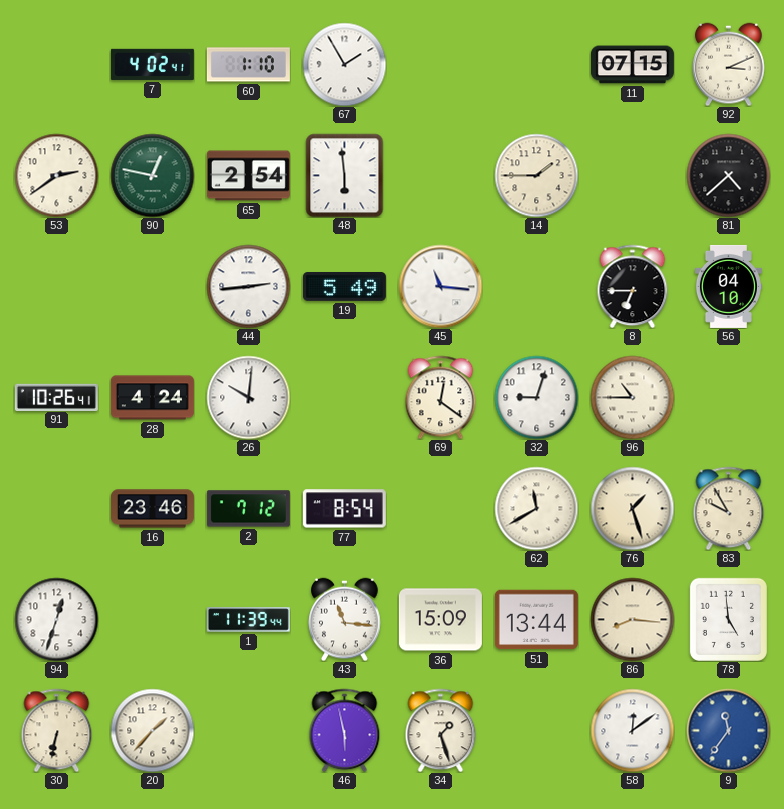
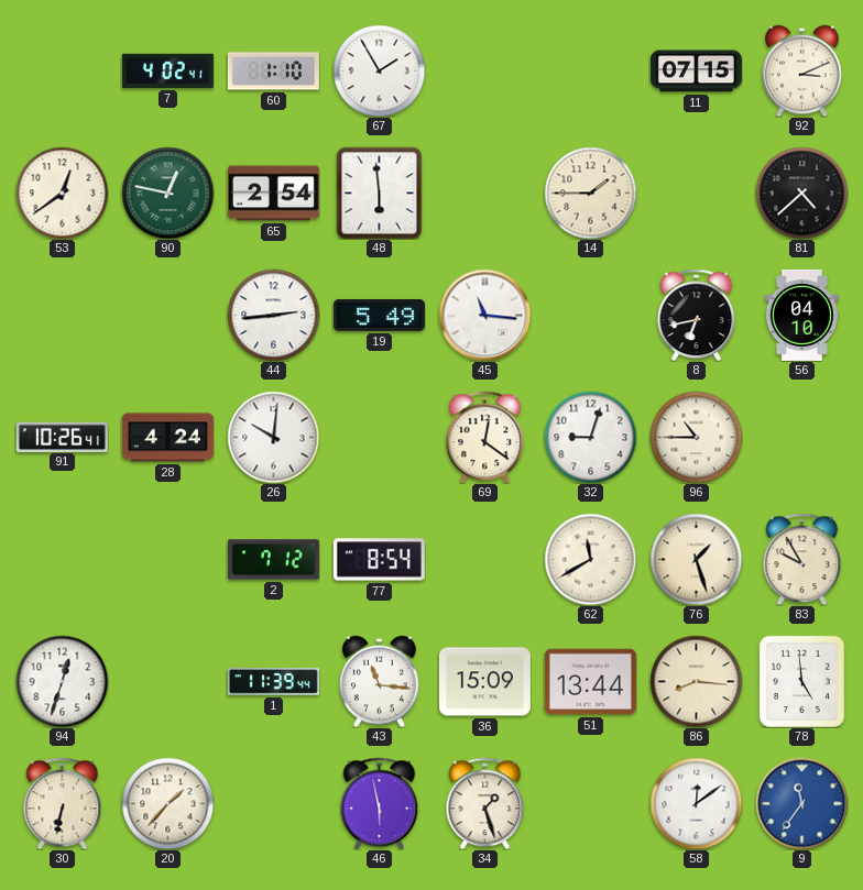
53: 2:39 -> 12:39
8: 6:45 -> 6:43
16: 23:46 -> none
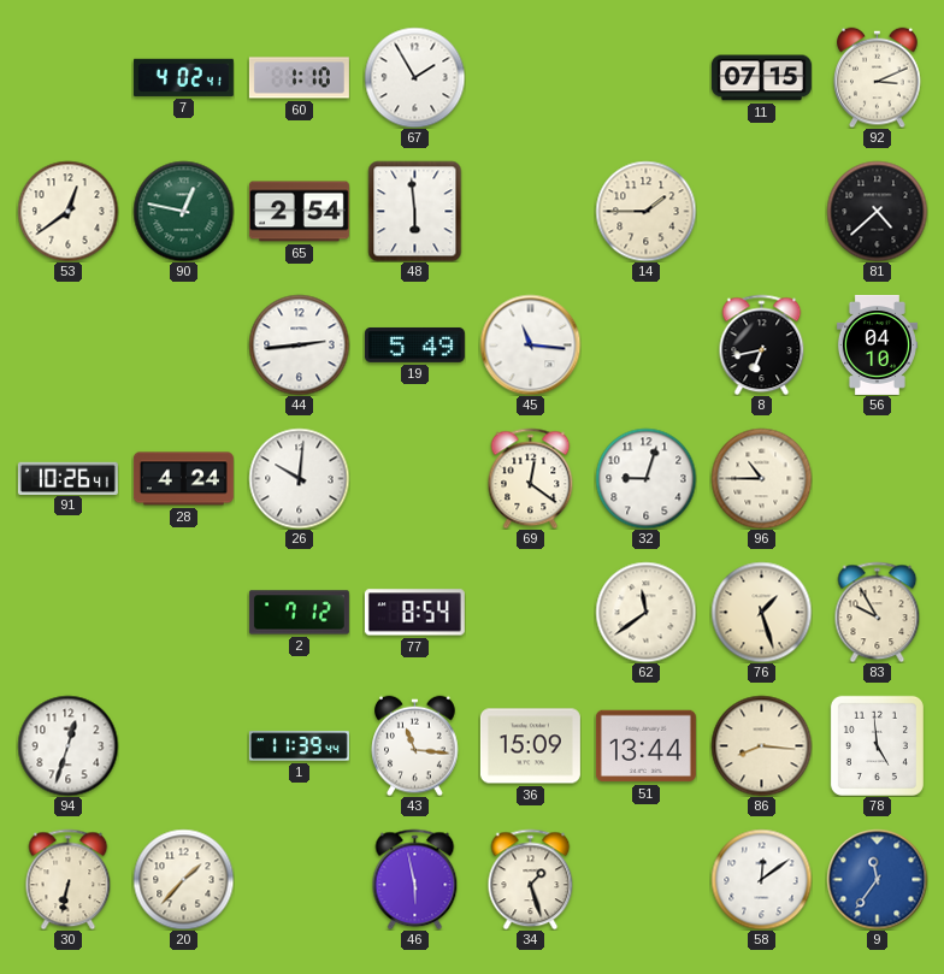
62: 11:40 -> 11:39
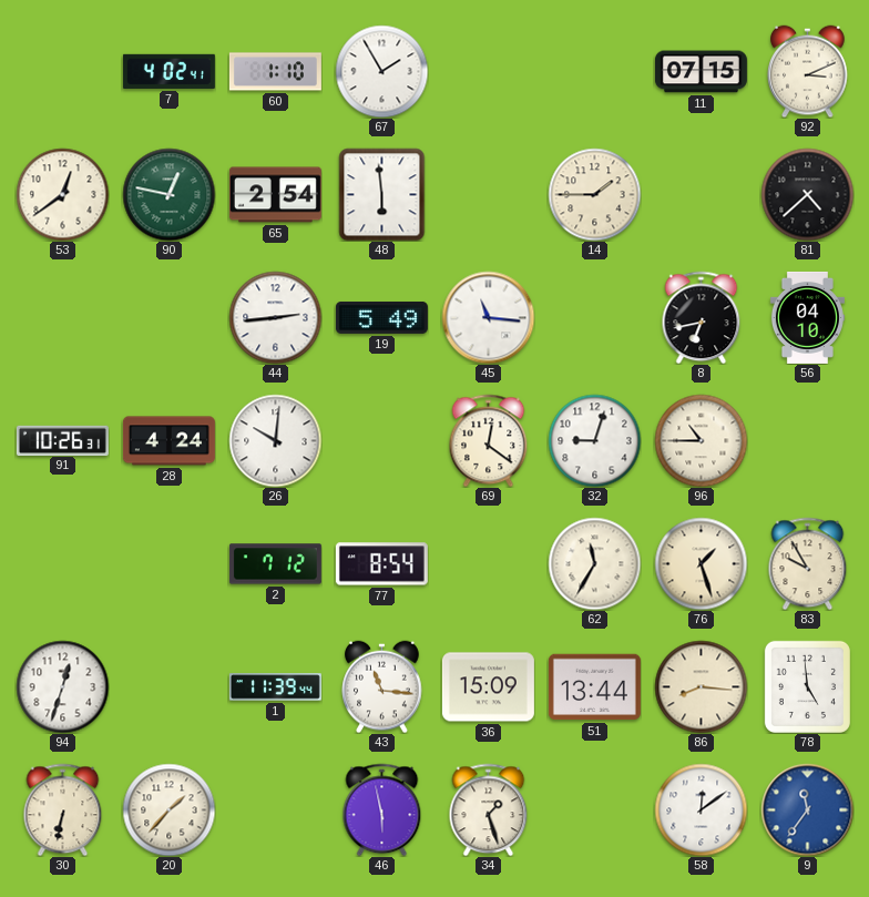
91: 10:26:41 -> 10:26:31
62: 11:39 -> 11:35
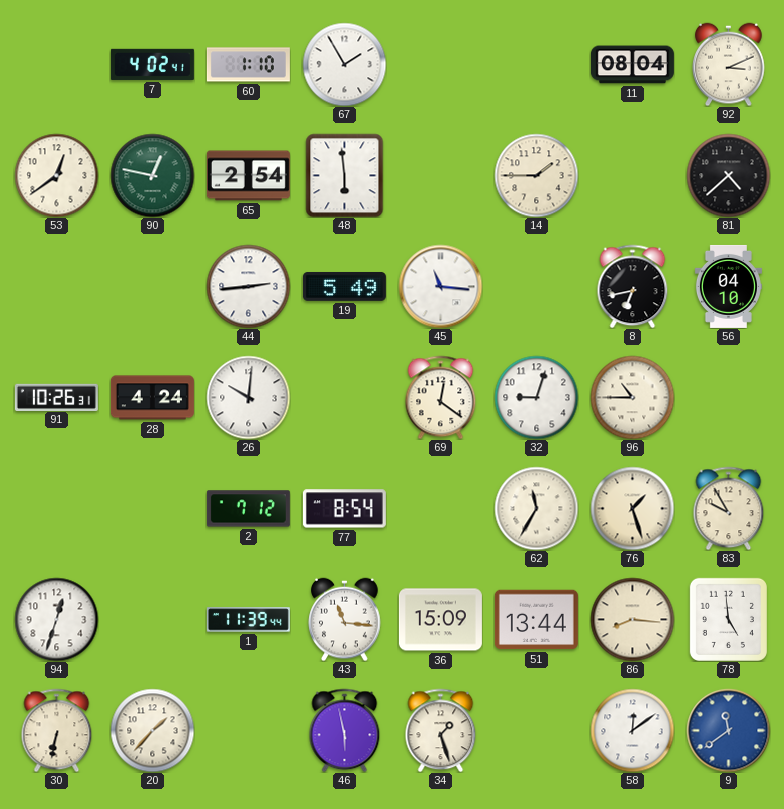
11: 07:15 -> 08:04
9: 11:36 -> 11:39
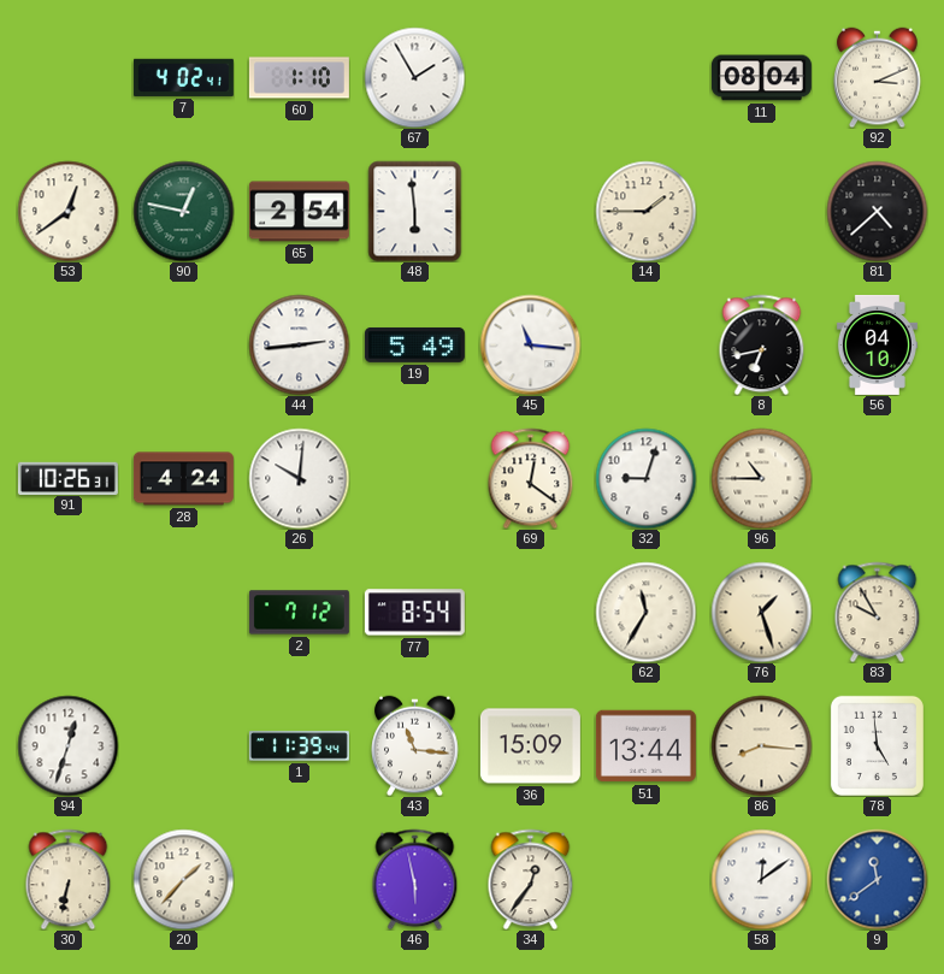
34: 1:27 -> 12:36
